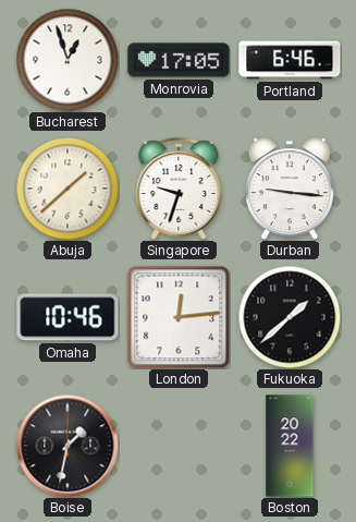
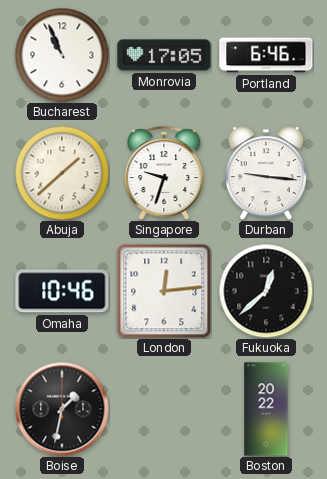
Bucharest: 12:57 -> 10:56
Fukuoka: 1:38 -> 12:38
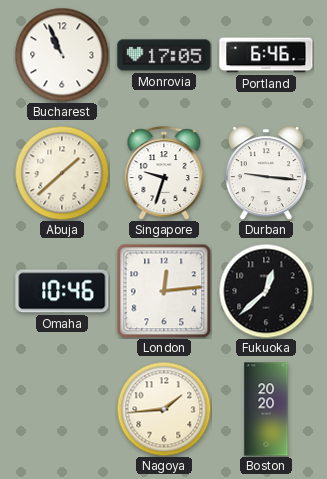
Boise: 1:32 -> none
Nagoya: none -> 1:44
Boston: 20:22 -> 20:20
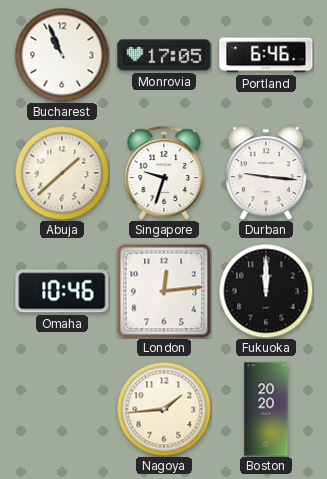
Fukuoka: 12:38 -> 12:00
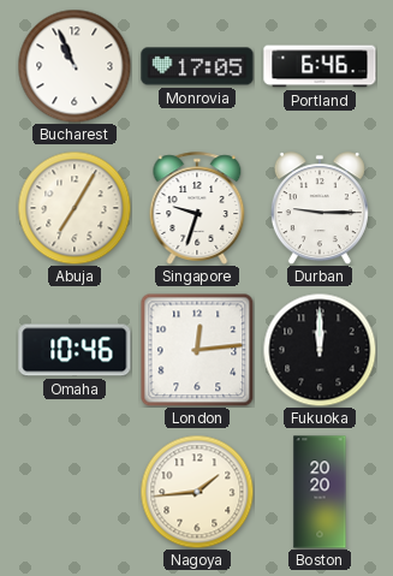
Abuja: 1:38 -> 7:05
Durban: 9:16 -> 9:15
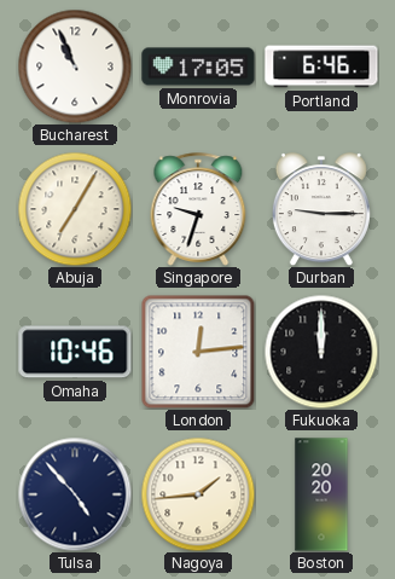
Tulsa: none -> 4:53
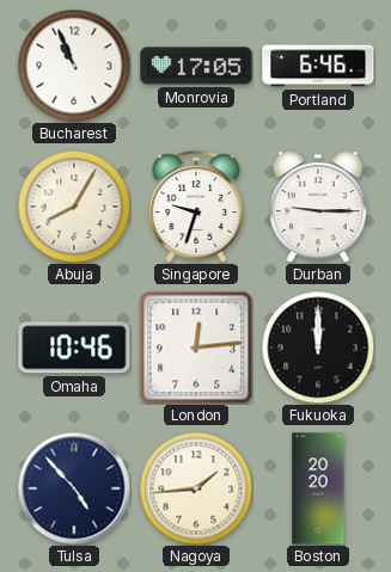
Abuja: 7:05 -> 8:05
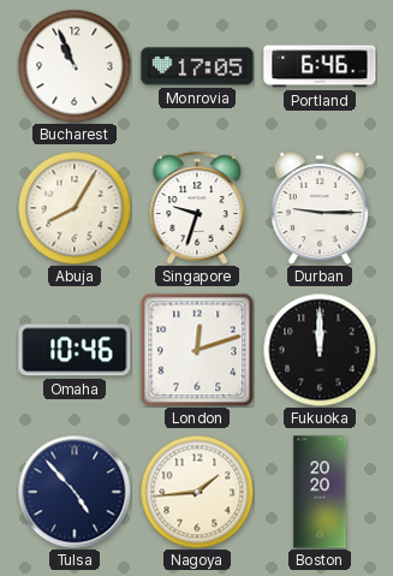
London: 12:14 -> 12:12
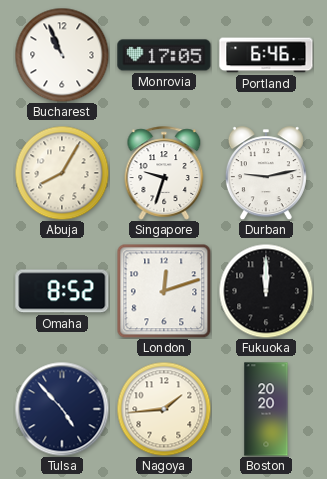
Durban: 9:15 -> 9:13
Omaha: 10:46 -> 8:52
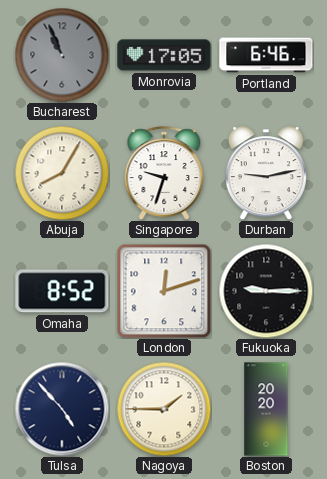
Bucharest dial: white -> grey
Fukuoka: 12:00 -> 9:15
Nagoya: 1:44 -> 1:45
